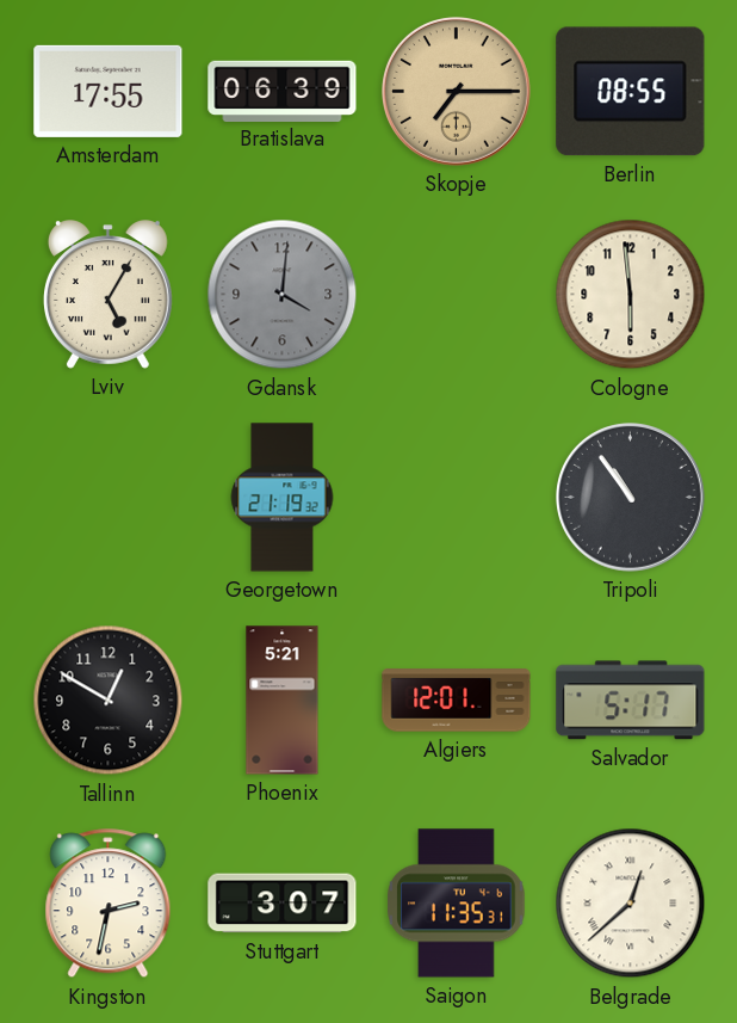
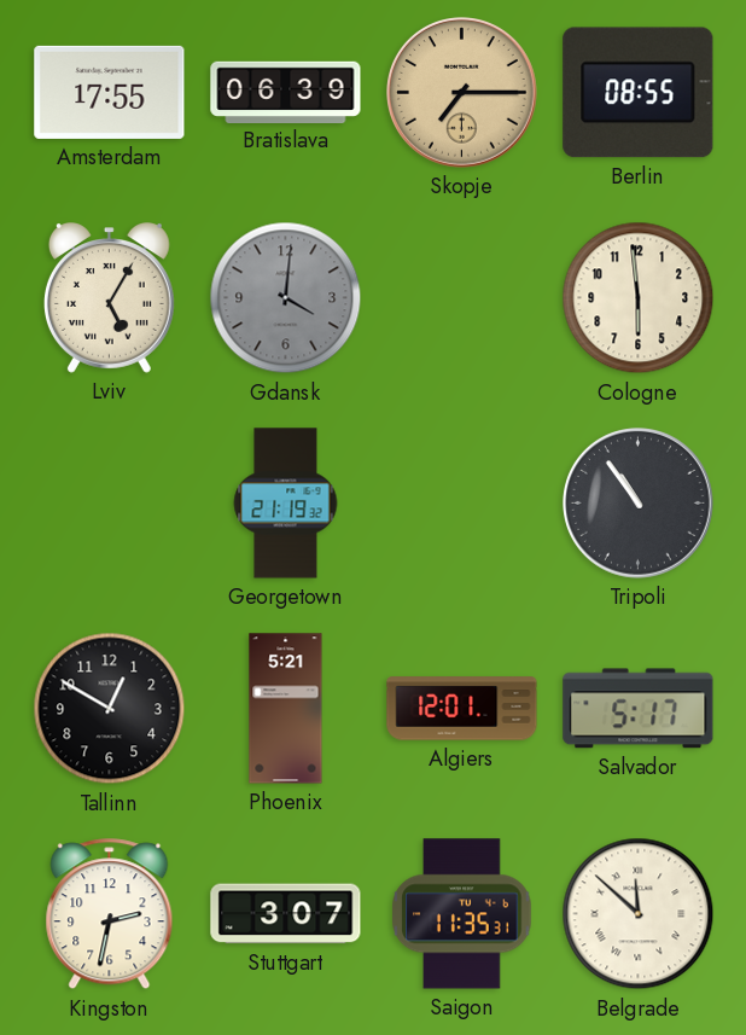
Belgrade: 12:38 -> 11:52
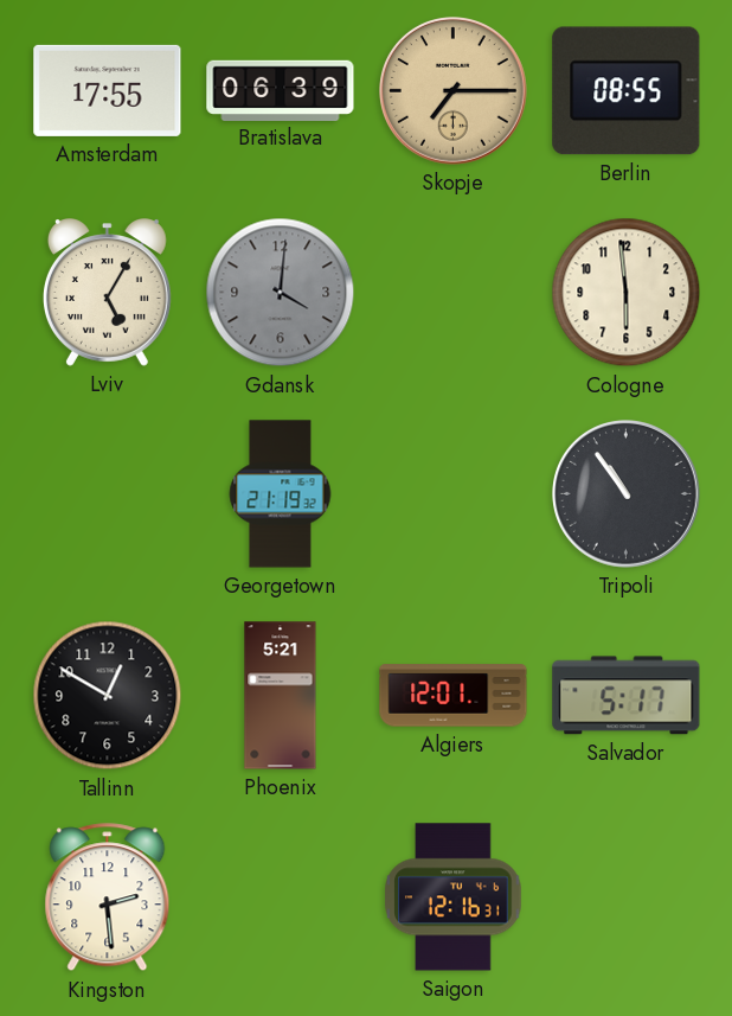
Kingston: 2:32 -> 2:29
Stuttgart: 3:07 -> none
Saigon: 11:35 -> 12:16
Belgrade: 11:52 -> none
